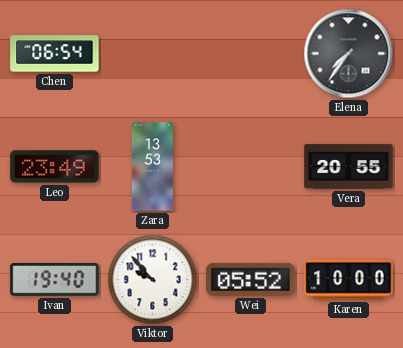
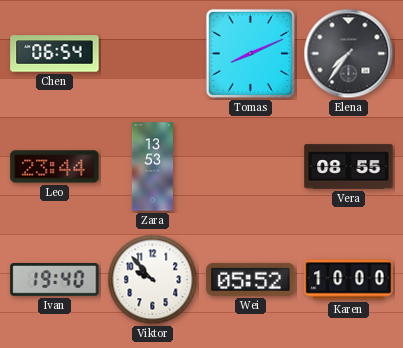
Tomas: none -> 8:11
Leo: 23:49 -> 23:44
Vera: 20:55 -> 08:55
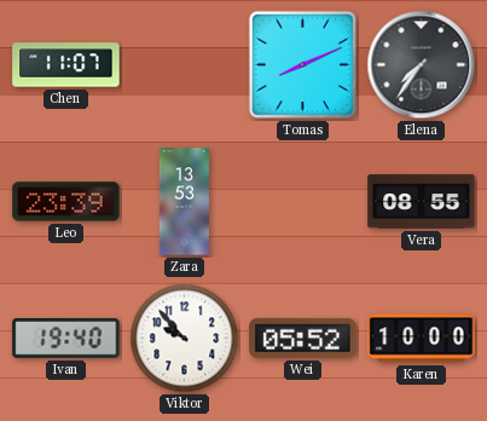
Chen: 06:54 -> 11:07
Leo: 23:44 -> 23:39
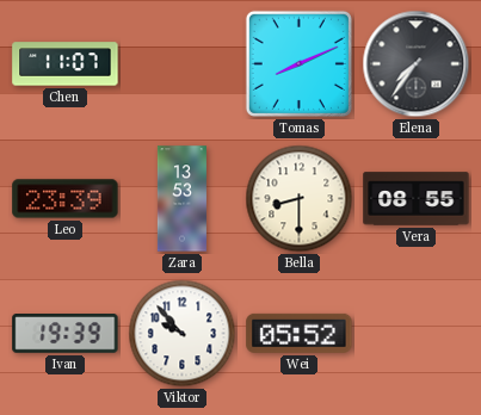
Bella: none -> 8:30
Ivan: 19:40 -> 19:39
Karen: 10:00 -> none
